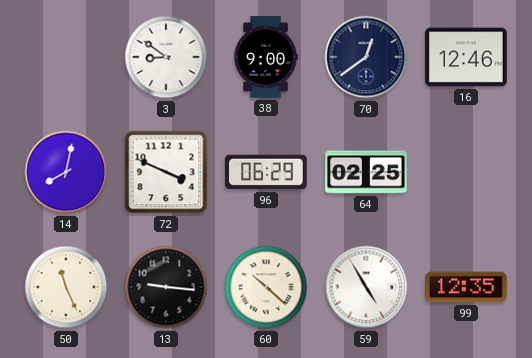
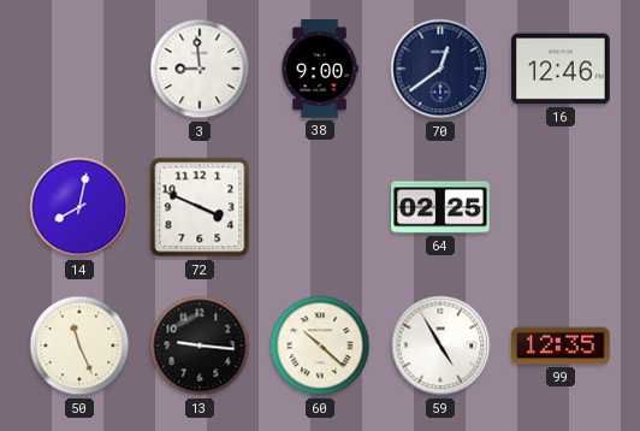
3: 8:51 -> 8:59
96: 06:29 -> none
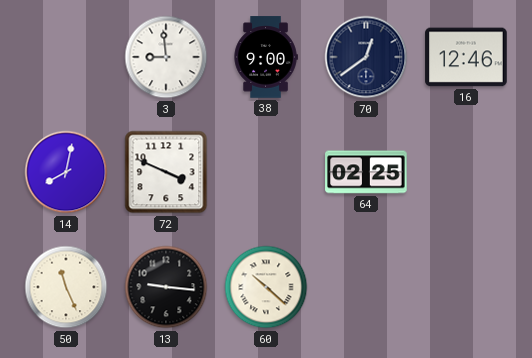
59: 4:55 -> none
99: 12:35 -> none
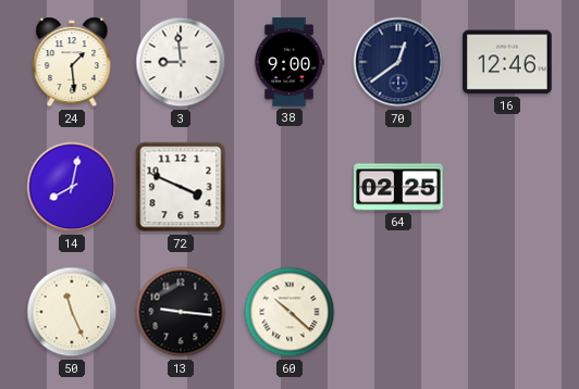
24: none -> 1:29
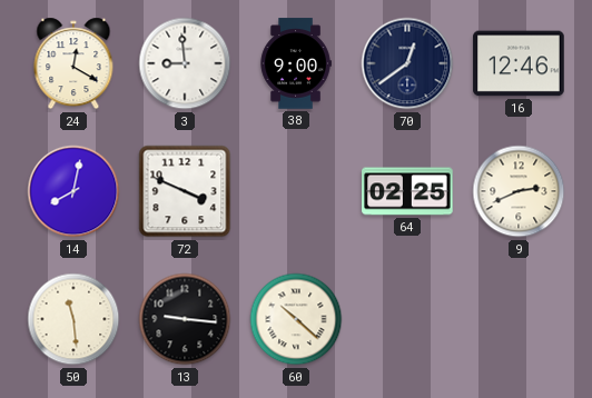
24: 1:29 -> 12:20
9: none -> 2:41
50: 11:26 -> 11:29
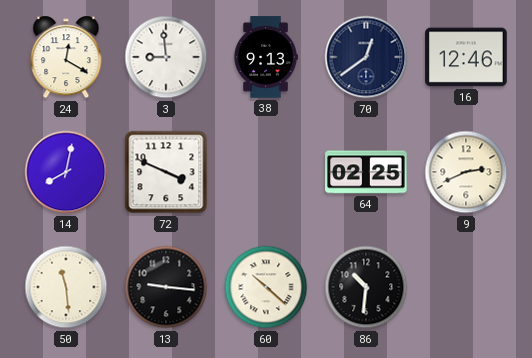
38: 9:00 -> 9:13
86: none -> 10:31
